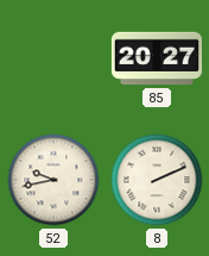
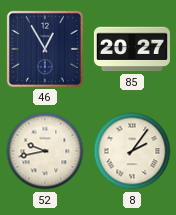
46: none -> 12:55
8: 2:11 -> 2:06
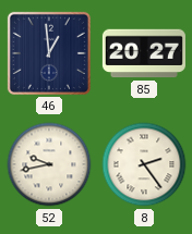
46: 12:55 -> 12:59
8: 2:06 -> 2:24
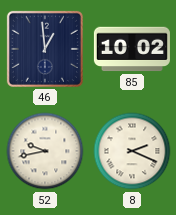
85: 20:27 -> 10:02
8: 2:24 -> 2:19
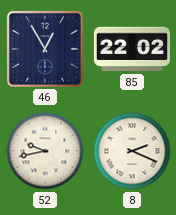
46: 12:59 -> 12:55
85: 10:02 -> 22:02
